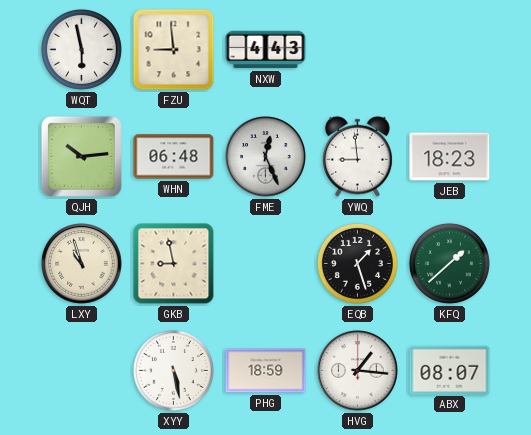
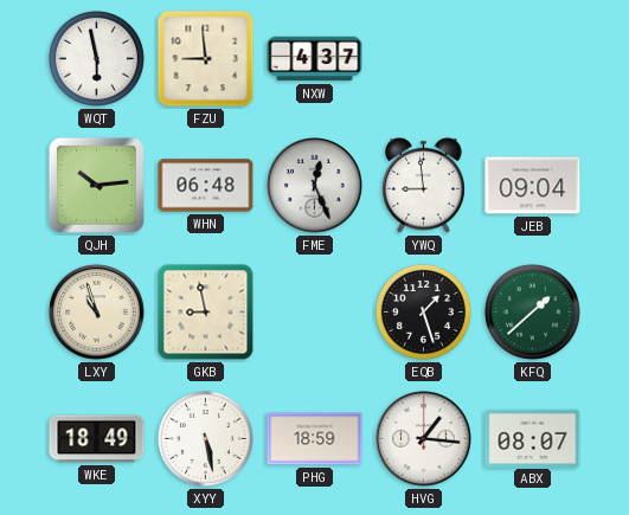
NXW: 4:43 -> 4:37
JEB: 18:23 -> 09:04
WKE: none -> 18:49
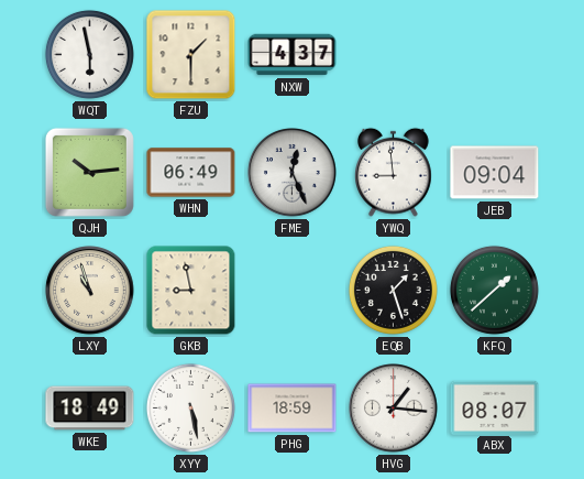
FZU: 8:59 -> 1:30
WHN: 06:48 -> 06:49
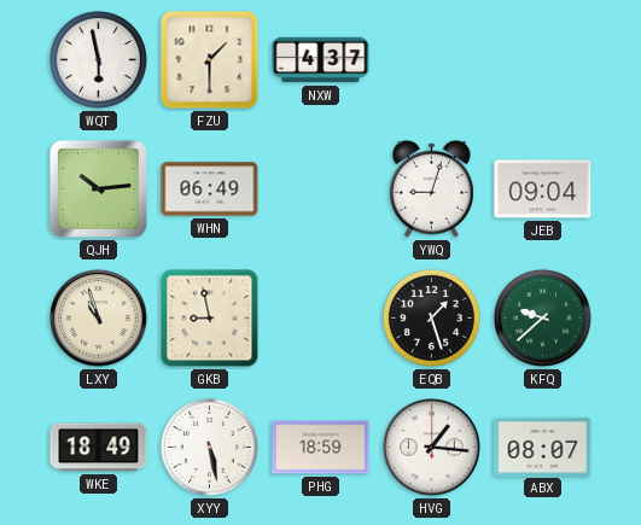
FME: 12:26 -> none
YWQ: 8:59 -> 9:03
KFQ: 1:38 -> 9:38
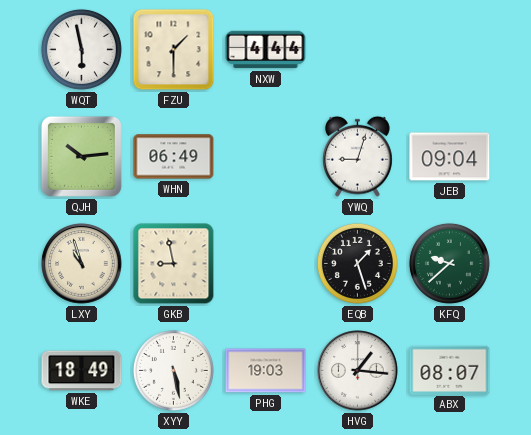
NXW: 4:37 -> 4:44
PHG: 18:59 -> 19:03
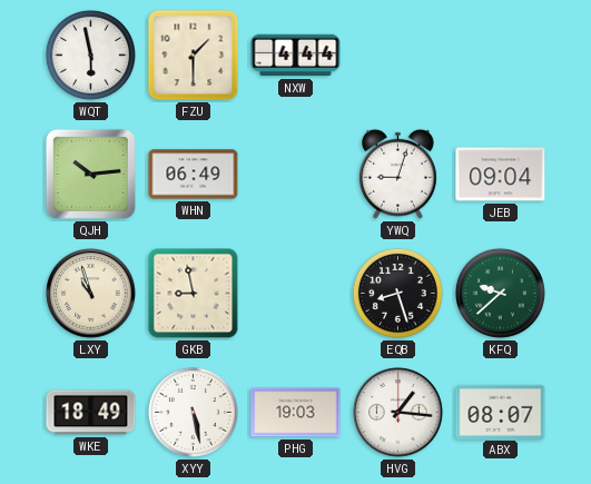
EQB: 1:27 -> 8:27
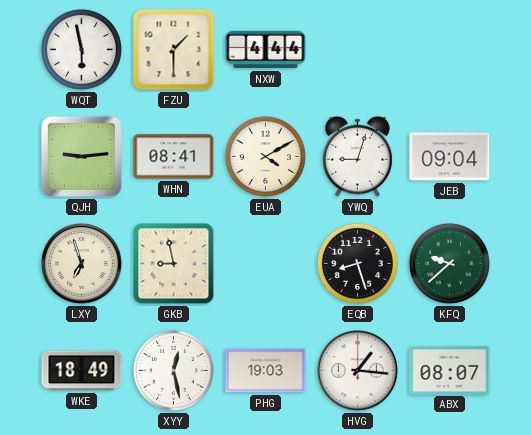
QJH: 10:14 -> 9:14
WHN: 06:49 -> 08:41
EUA: none -> 4:10
LXY: 10:57 -> 6:57
XYY: 5:28 -> 12:28
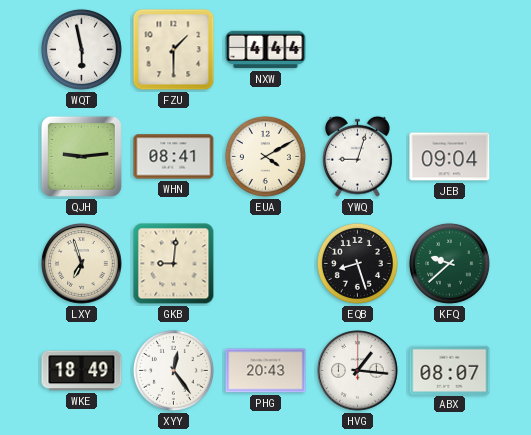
GKB: 8:58 -> 9:01
XYY: 12:28 -> 12:24
PHG: 19:03 -> 20:43
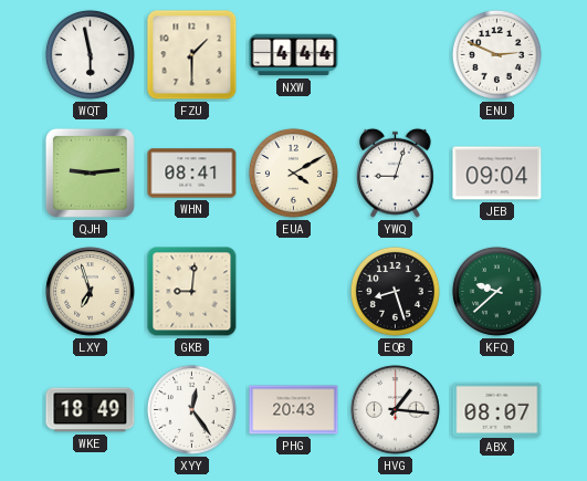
ENU: none -> 2:49
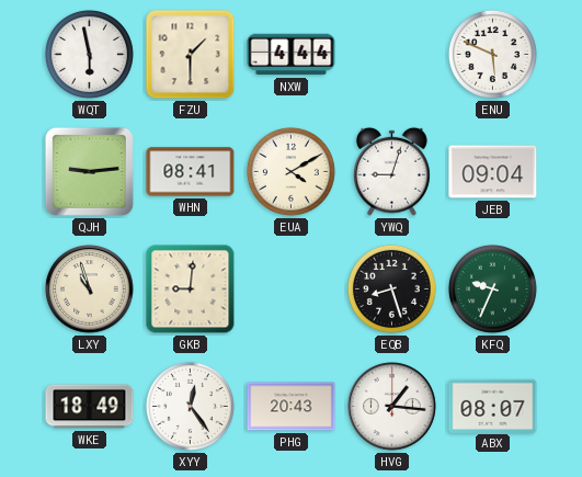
ENU: 2:49 -> 5:49
LXY: 6:57 -> 10:57
KFQ: 9:38 -> 9:34
